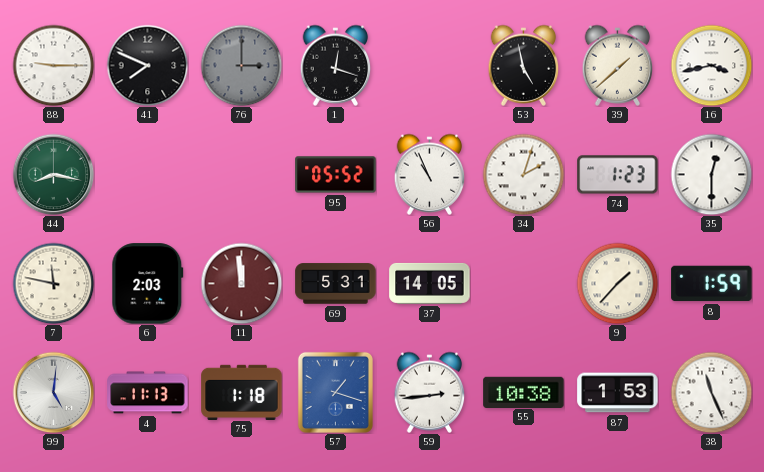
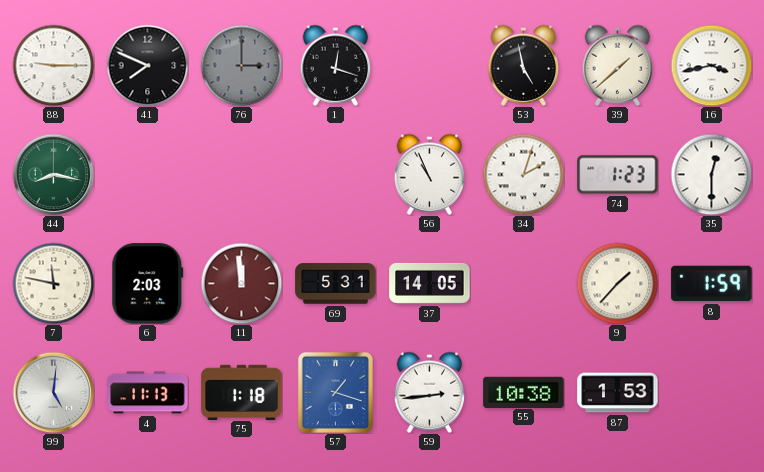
95: 05:52 -> none
38: 11:26 -> none
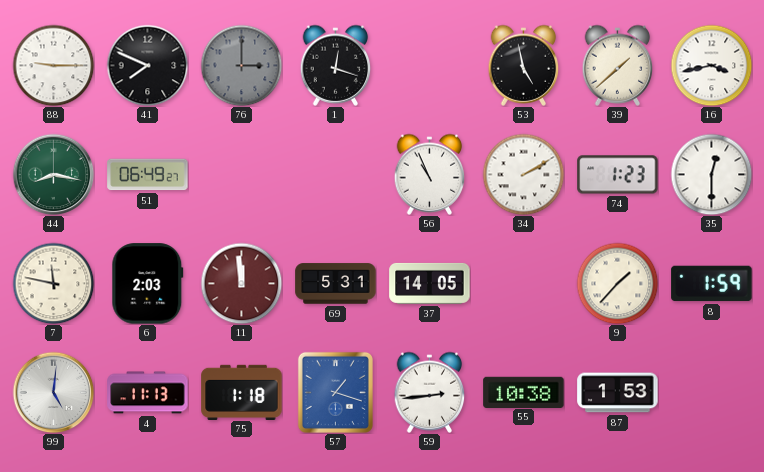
51: none -> 06:49
34: 2:03 -> 2:10
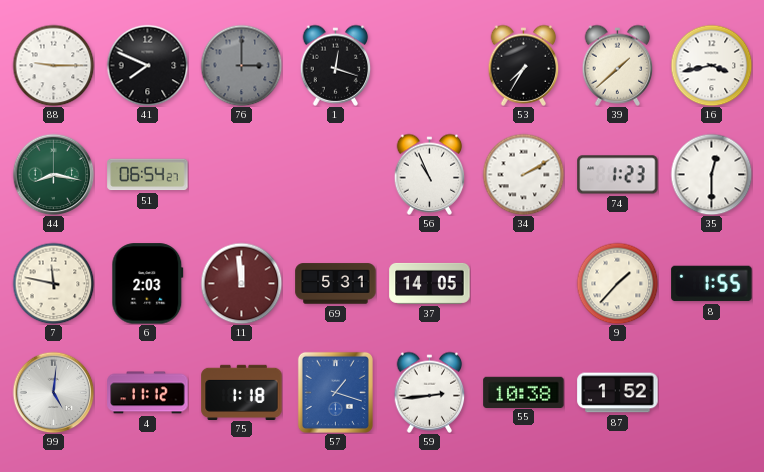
53: 4:58 -> 7:35
51: 06:49 -> 06:54
8: 1:59 -> 1:55
4: 11:13 -> 11:12
87: 1:53 -> 1:52
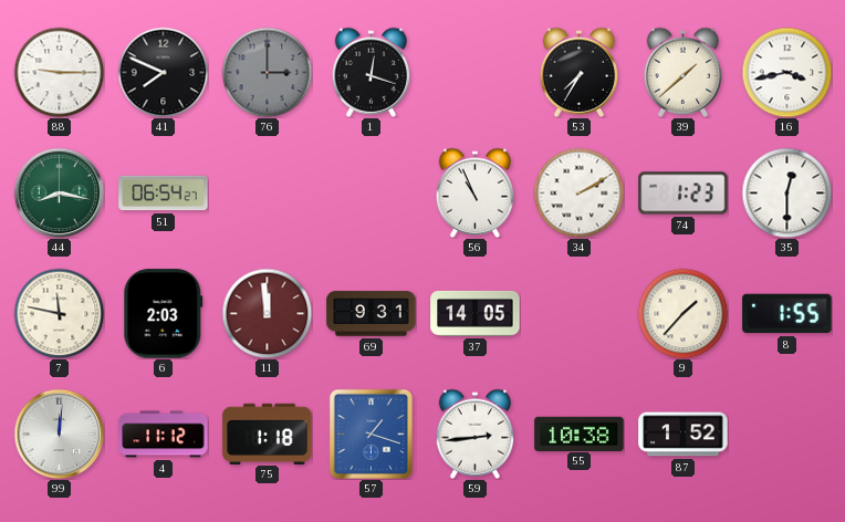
69: 5:31 -> 9:31
99: 5:01 -> 12:01
